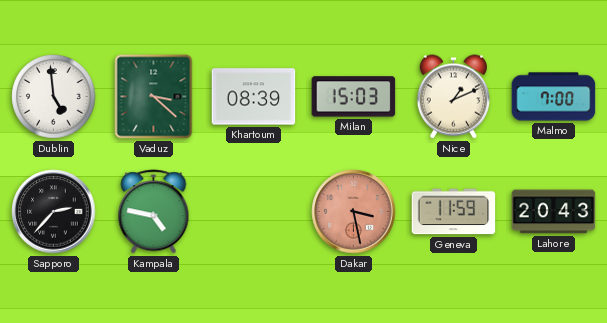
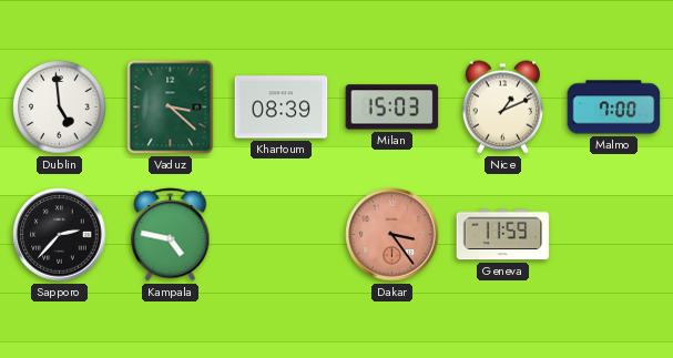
Dakar: 3:28 -> 3:24
Lahore: 20:43 -> none
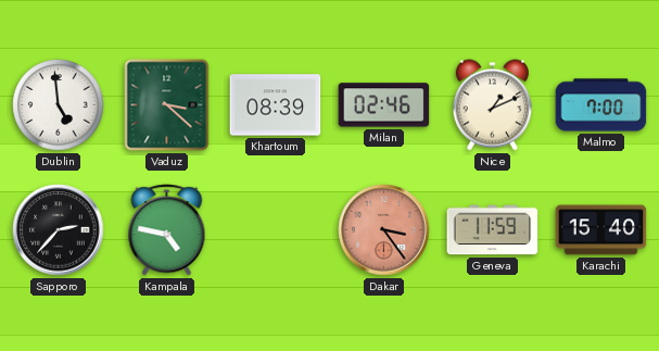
Milan: 15:03 -> 02:46
Karachi: none -> 15:40
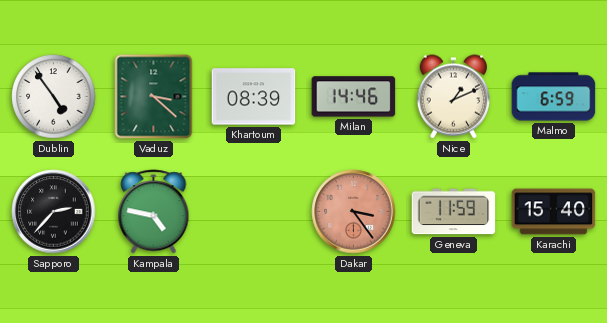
Dublin: 4:59 -> 4:54
Milan: 02:46 -> 14:46
Malmo: 7:00 -> 6:59
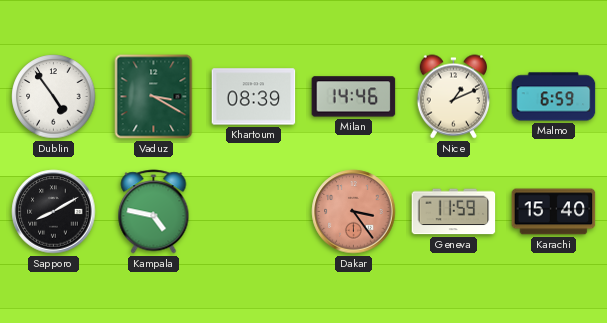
Vaduz: 3:22 -> 3:20
Sapporo: 2:37 -> 8:10
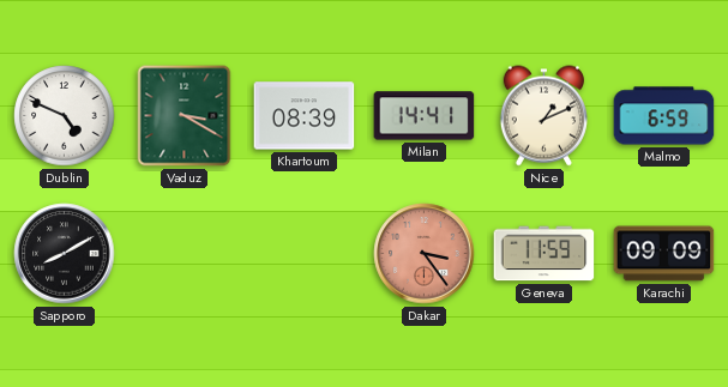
Dublin: 4:54 -> 4:49
Milan: 14:46 -> 14:41
Kampala: 4:47 -> none
Karachi: 15:40 -> 09:09
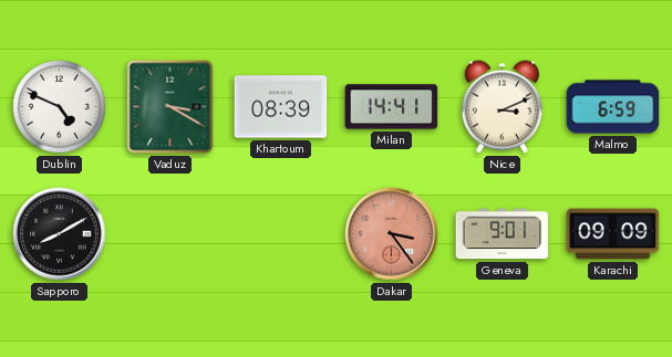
Nice: 1:11 -> 3:11
Geneva: 11:59 -> 9:01
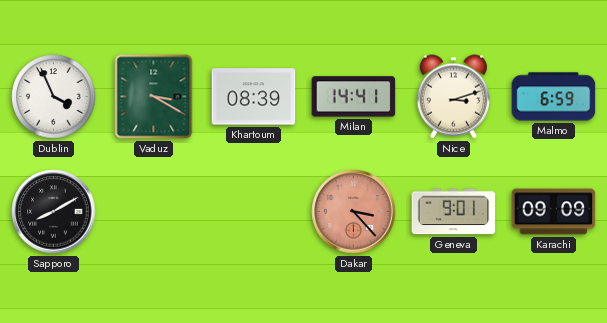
Dublin: 4:49 -> 3:56
Nice: 3:11 -> 3:12
Dakar: 3:24 -> 3:23
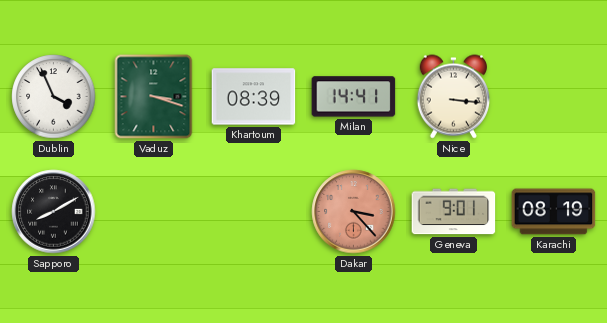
Vaduz: 3:20 -> 3:18
Nice: 3:12 -> 3:16
Malmo: 6:59 -> none
Karachi: 09:09 -> 08:19
